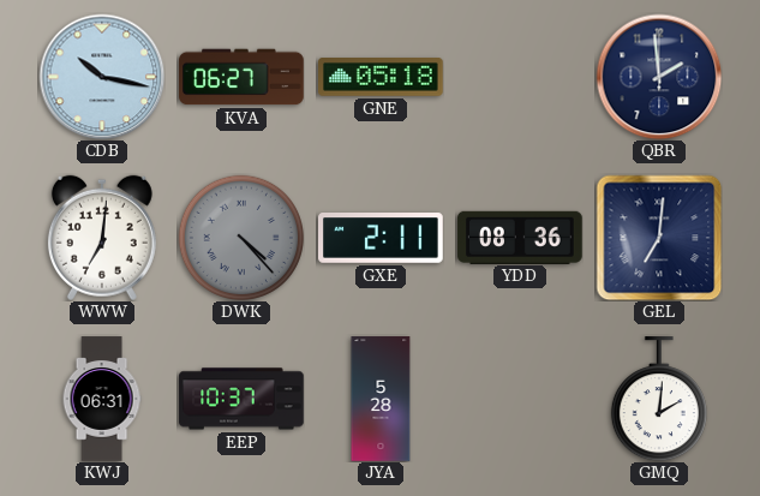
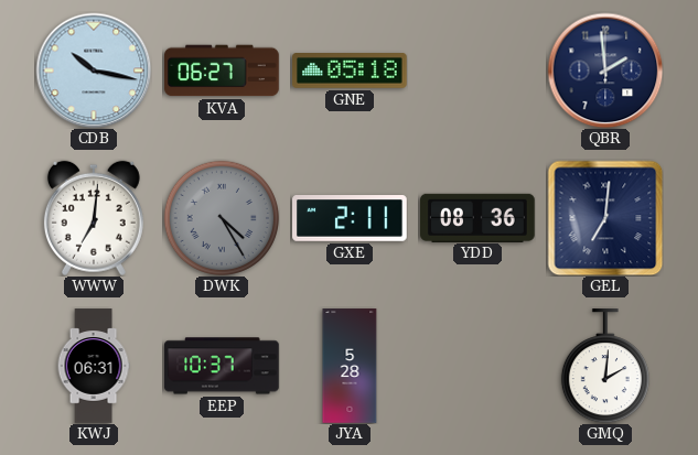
DWK: 4:23 -> 4:25
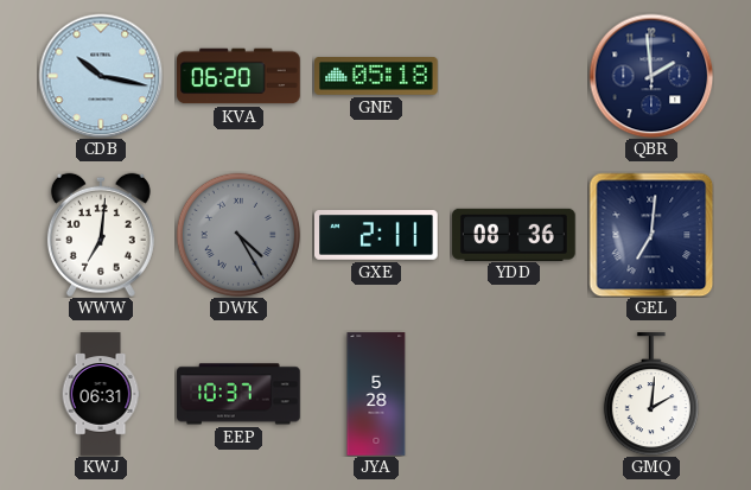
KVA: 06:27 -> 06:20
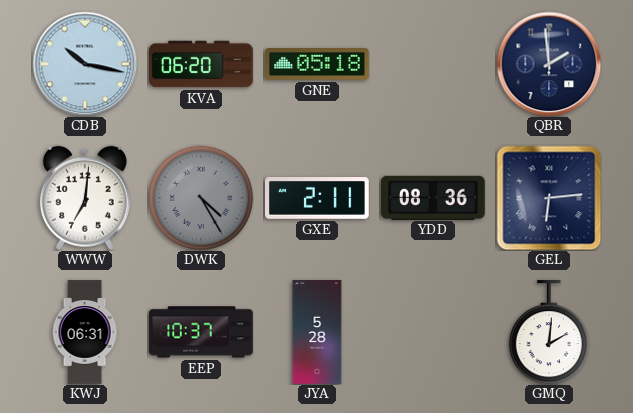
GEL: 7:01 -> 6:14
